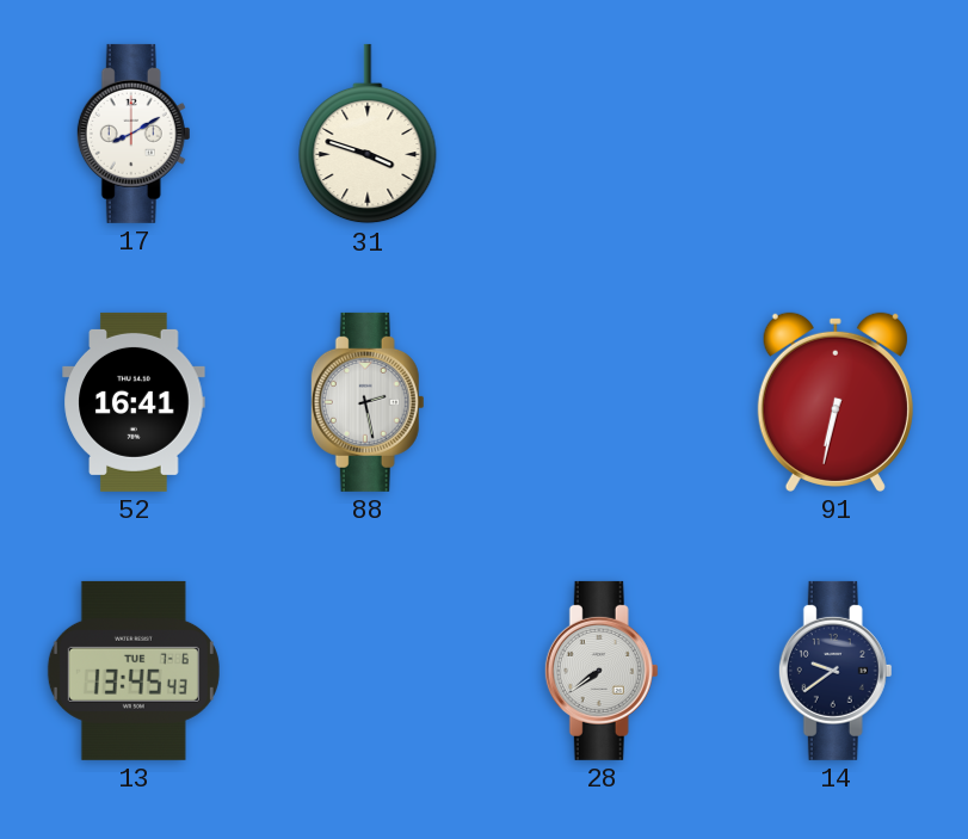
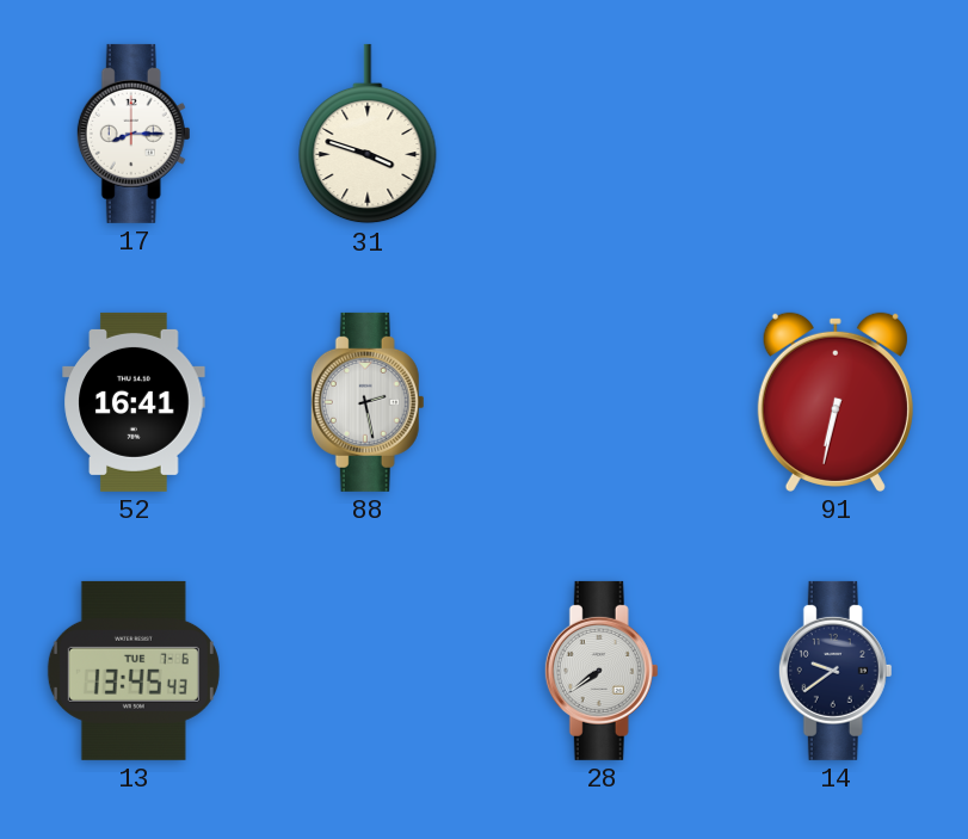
17: 8:10 -> 8:15
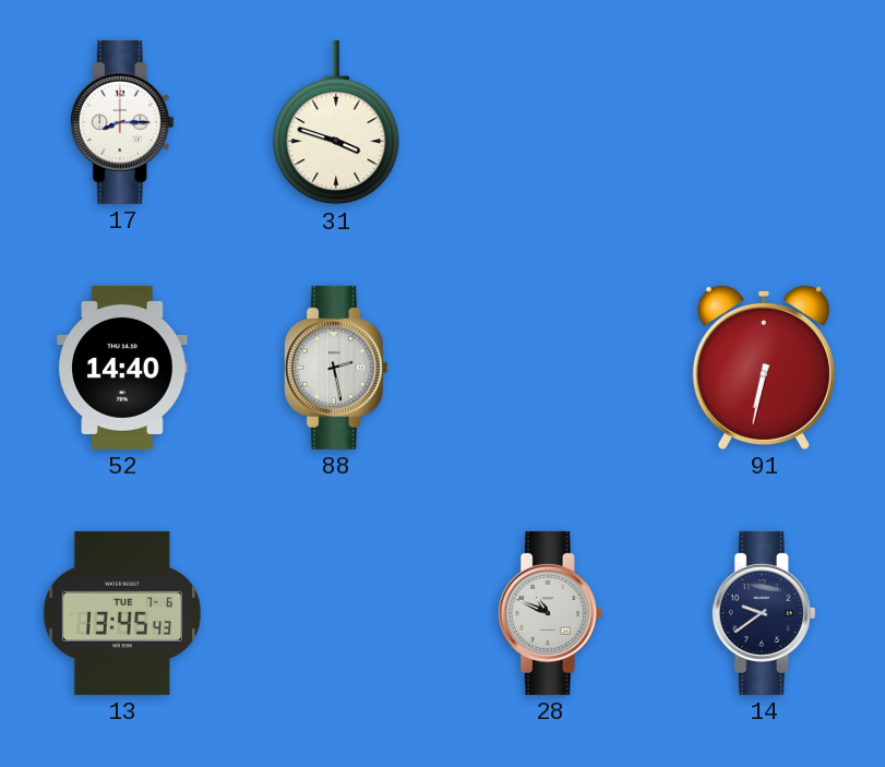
52: 16:41 -> 14:40
28: 7:39 -> 10:49
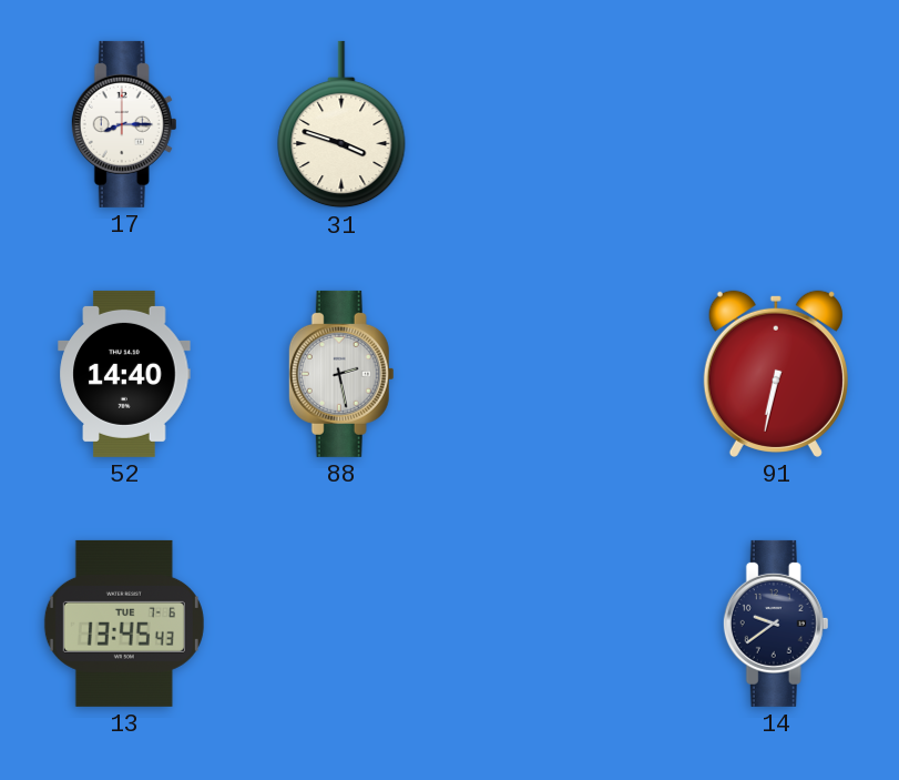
28: 10:49 -> none
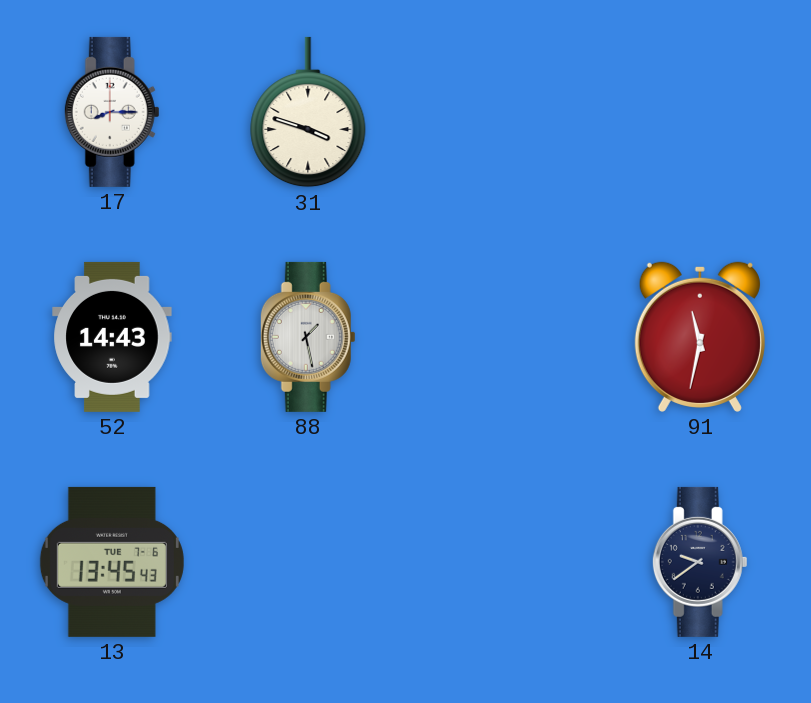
52: 14:40 -> 14:43
88: 2:28 -> 1:28
91: 6:32 -> 11:32
